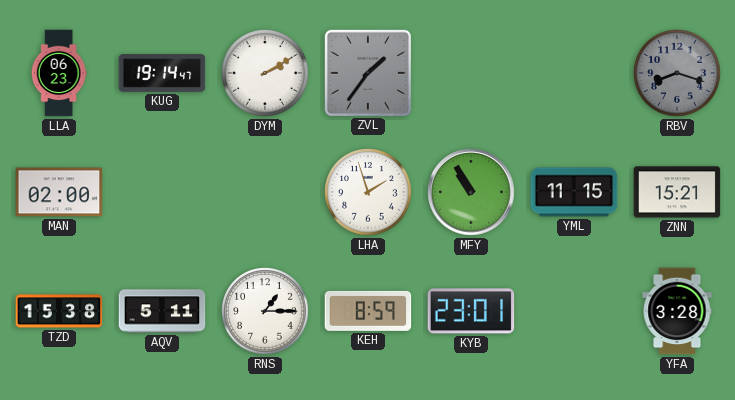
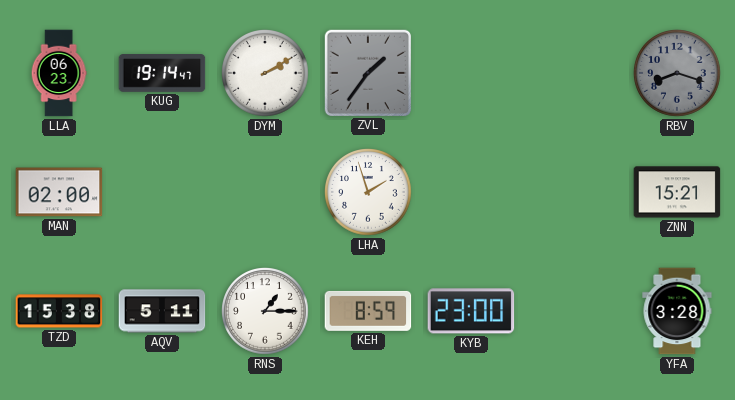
MFY: 10:55 -> none
YML: 11:15 -> none
KYB: 23:01 -> 23:00
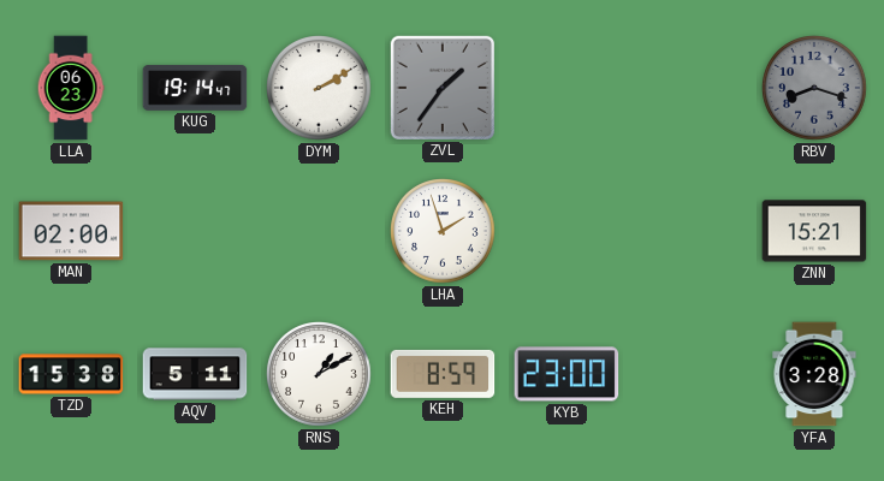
RNS: 1:15 -> 1:10
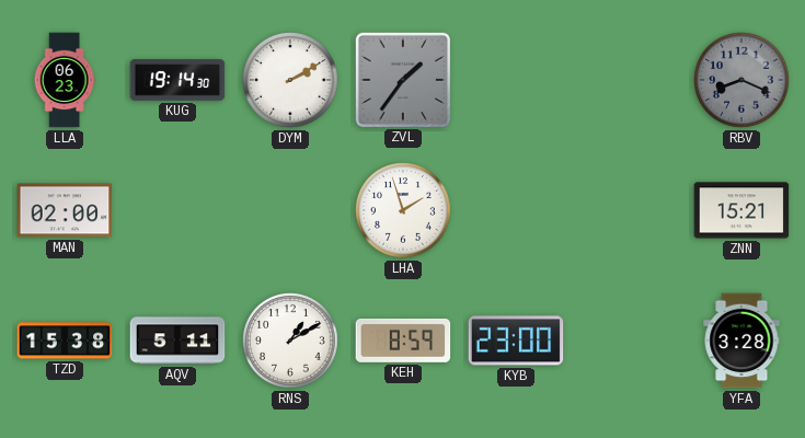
KUG: 19:14:47 -> 19:14:30
RBV: 8:18 -> 8:19
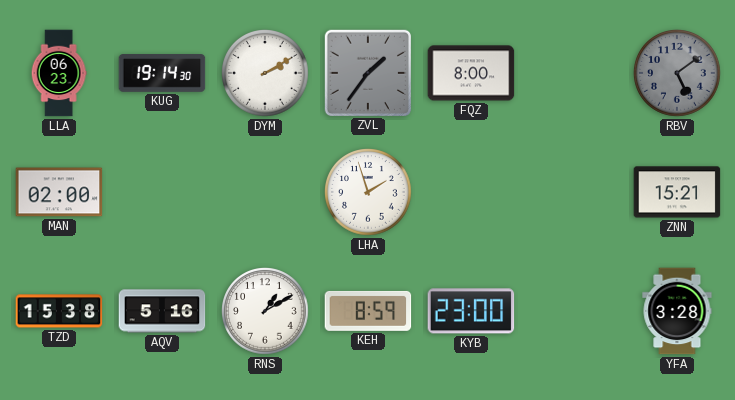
FQZ: none -> 8:00
RBV: 8:19 -> 5:09
AQV: 5:11 -> 5:16
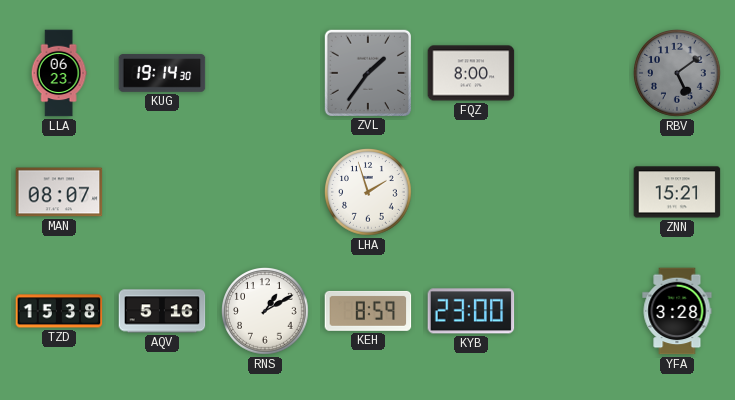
DYM: 2:10 -> none
MAN: 02:00 -> 08:07
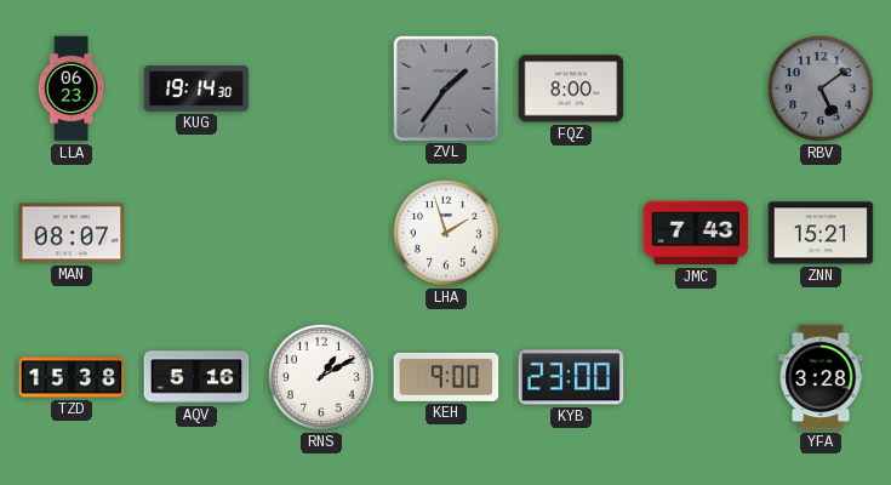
JMC: none -> 7:43
KEH: 8:59 -> 9:00
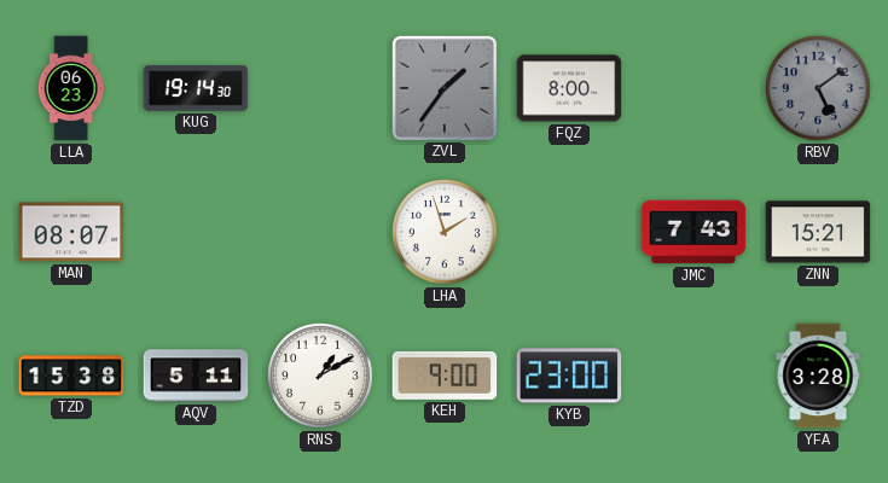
AQV: 5:16 -> 5:11
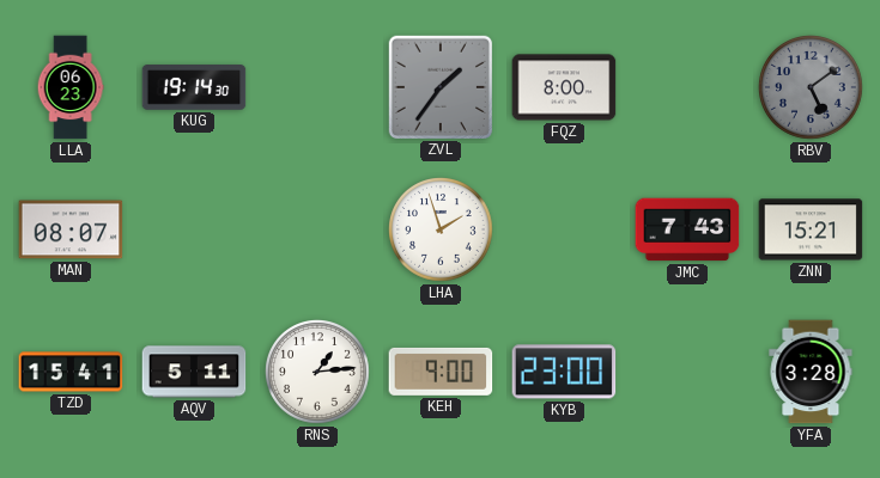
TZD: 15:38 -> 15:41
RNS: 1:10 -> 1:14
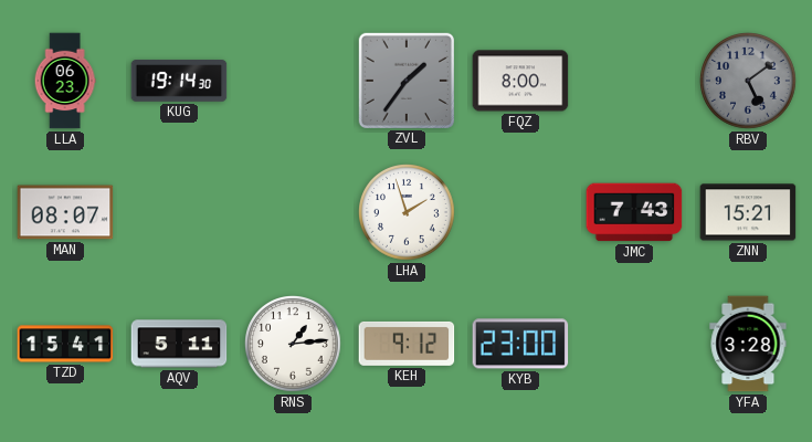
KEH: 9:00 -> 9:12
